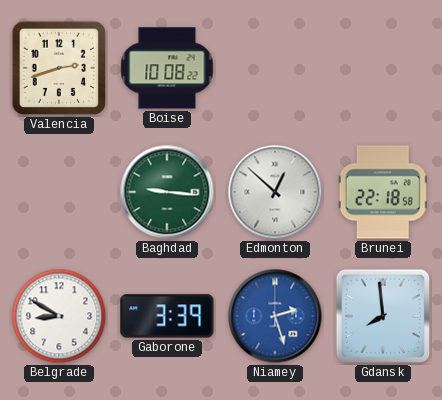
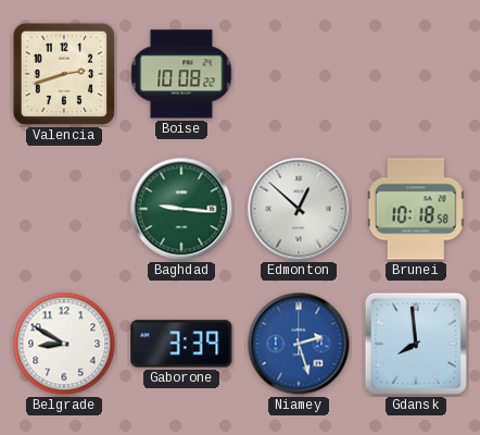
Brunei: 22:18 -> 10:18
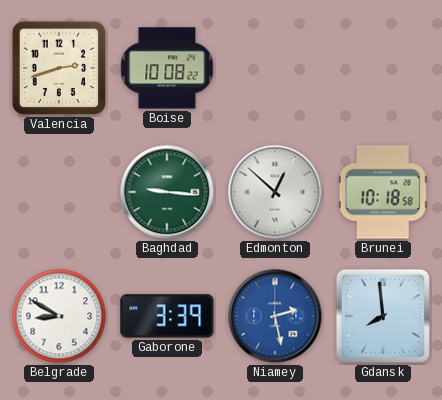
Niamey: 2:27 -> 2:28
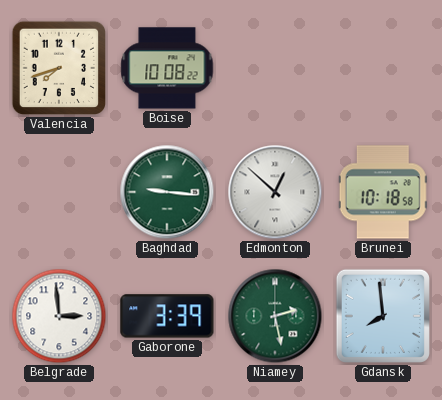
Valencia: 2:42 -> 7:42
Belgrade: 8:50 -> 2:59
Niamey dial: blue -> green
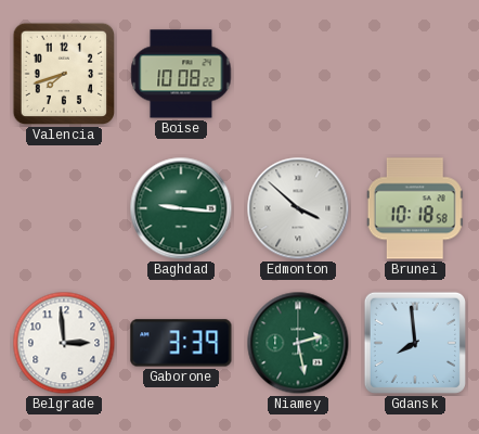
Edmonton: 12:52 -> 3:52
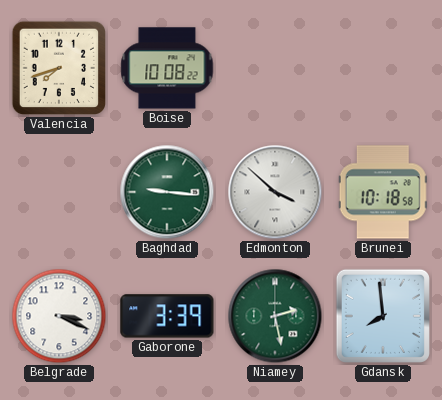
Belgrade: 2:59 -> 3:19
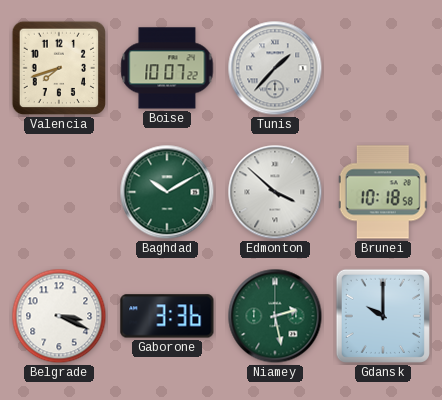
Boise: 10:08 -> 10:07
Tunis: none -> 1:37
Baghdad: 9:16 -> 10:10
Gaborone: 3:39 -> 3:36
Gdansk: 7:59 -> 10:00
